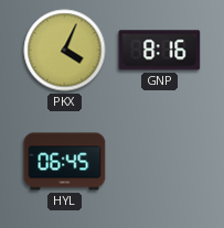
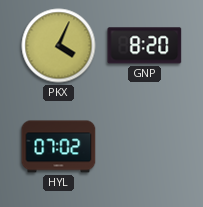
GNP: 8:16 -> 8:20
HYL: 06:45 -> 07:02
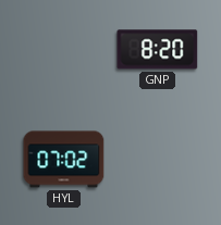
PKX: 4:04 -> none
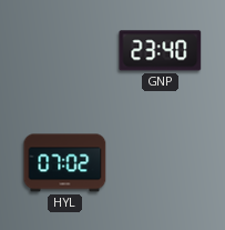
GNP: 8:20 -> 23:40
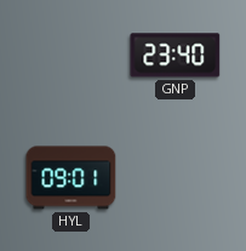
HYL: 07:02 -> 09:01
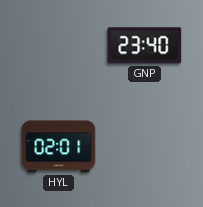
HYL: 09:01 -> 02:01
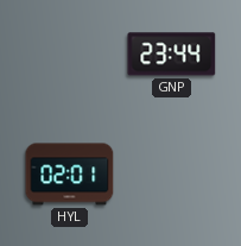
GNP: 23:40 -> 23:44
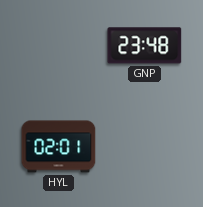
GNP: 23:44 -> 23:48
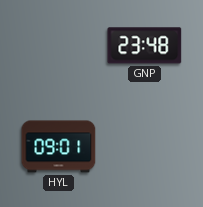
HYL: 02:01 -> 09:01
